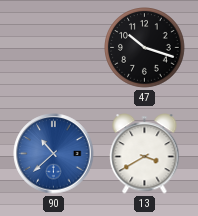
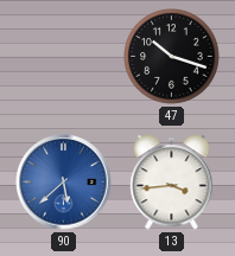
90: 10:38 -> 5:38
13: 3:40 -> 3:44
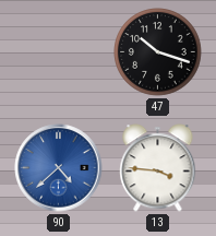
90: 5:38 -> 4:38
13: 3:44 -> 3:46
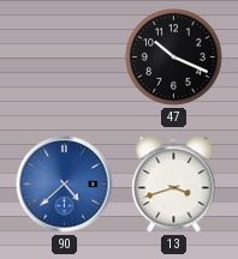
47: 10:18 -> 10:19
13: 3:46 -> 3:42
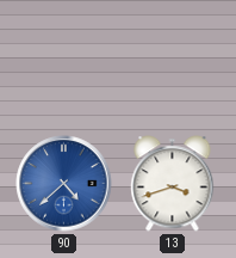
47: 10:19 -> none
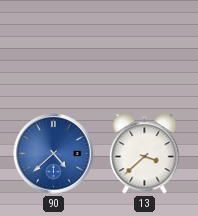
13: 3:42 -> 3:38
